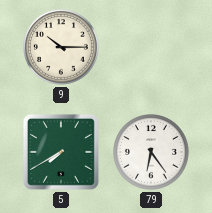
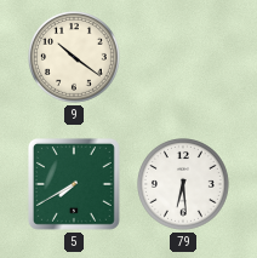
9: 10:15 -> 10:21
79: 6:24 -> 6:29
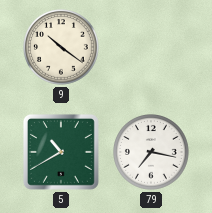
5: 7:40 -> 10:40
79: 6:29 -> 7:17
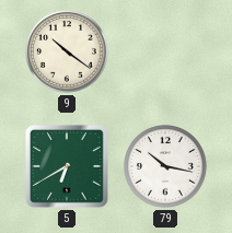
5: 10:40 -> 6:40
79: 7:17 -> 10:17
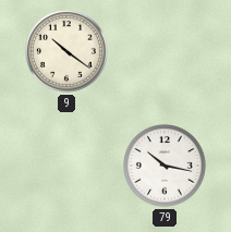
5: 6:40 -> none
